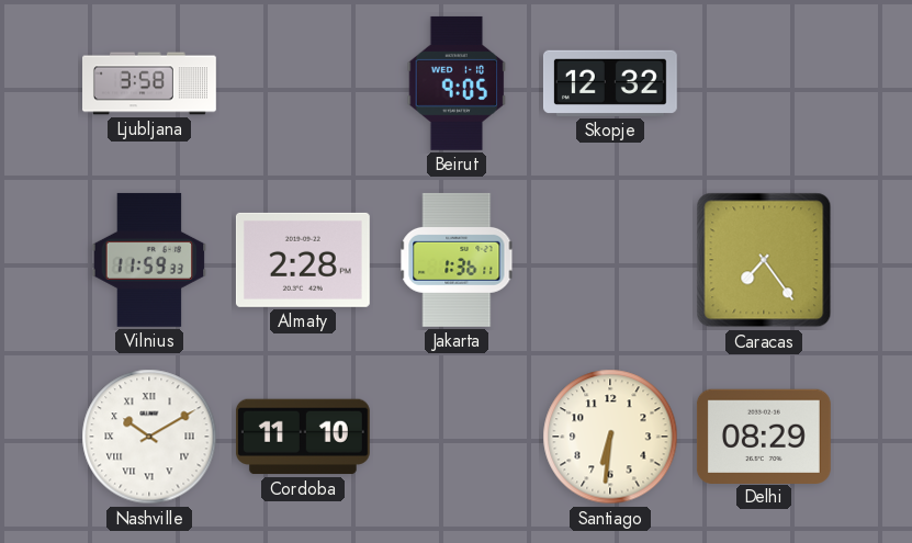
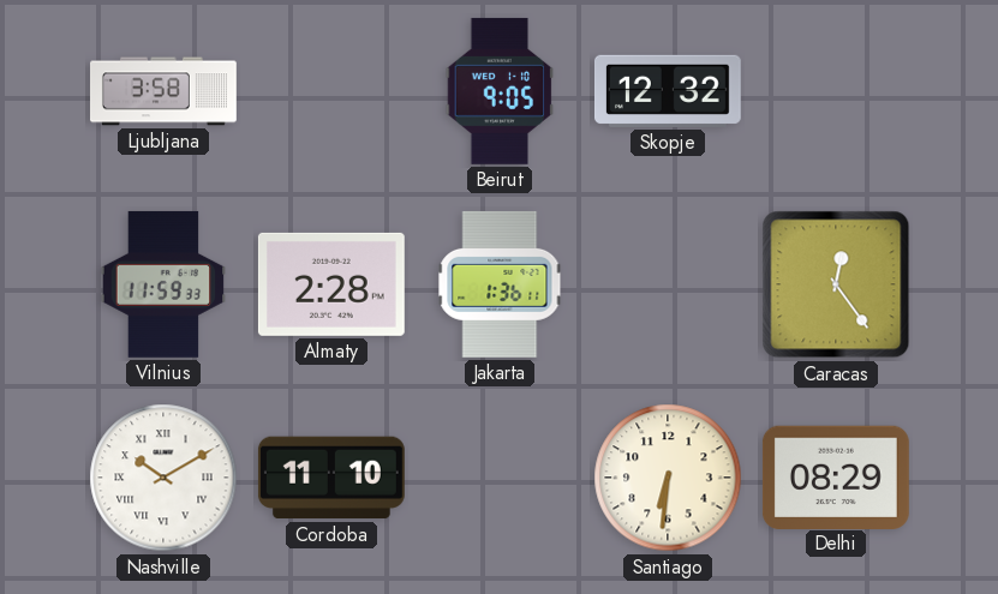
Caracas: 7:24 -> 12:24
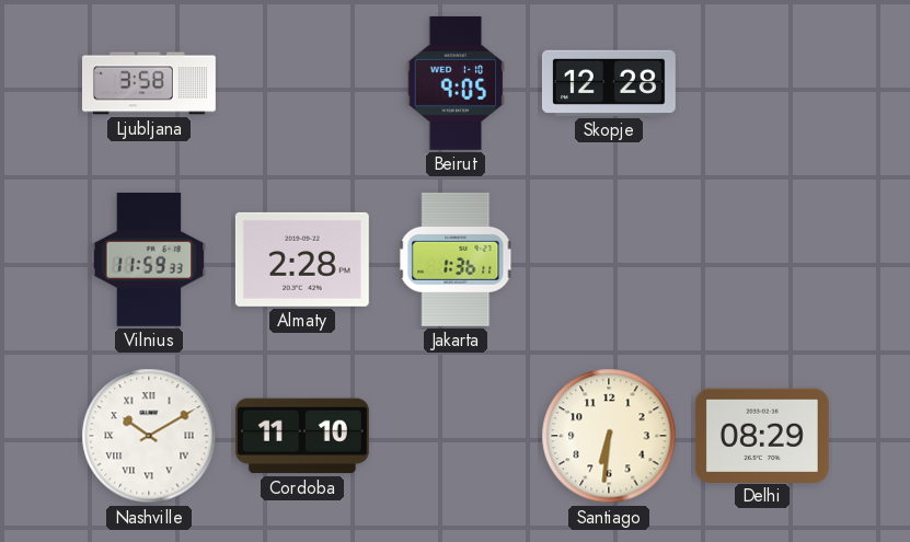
Skopje: 12:32 -> 12:28
Caracas: 12:24 -> none
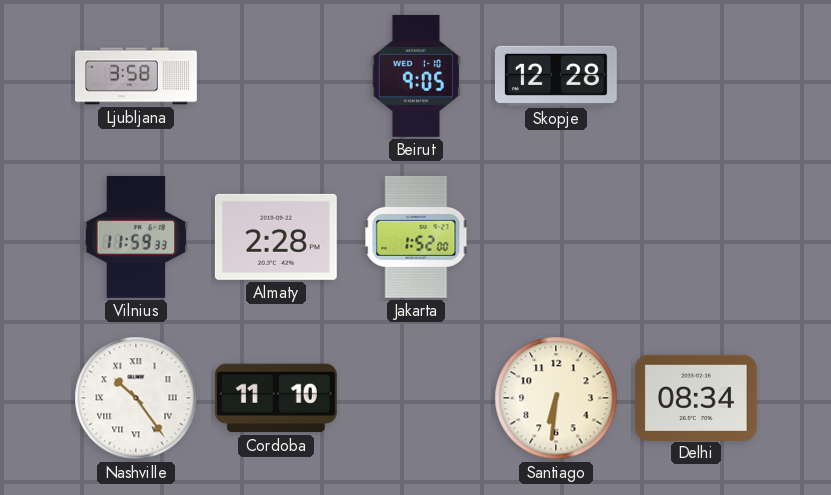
Jakarta: 1:36 -> 1:52
Nashville: 10:10 -> 10:24
Delhi: 08:29 -> 08:34
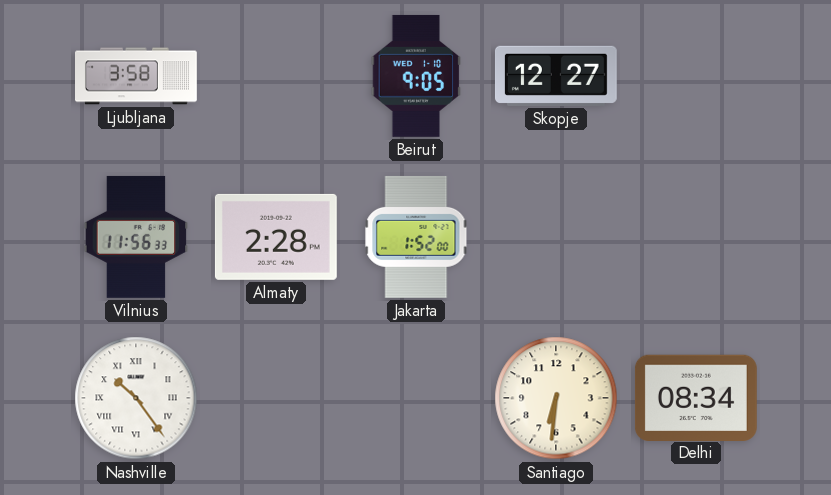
Skopje: 12:28 -> 12:27
Vilnius: 11:59 -> 11:56
Cordoba: 11:10 -> none
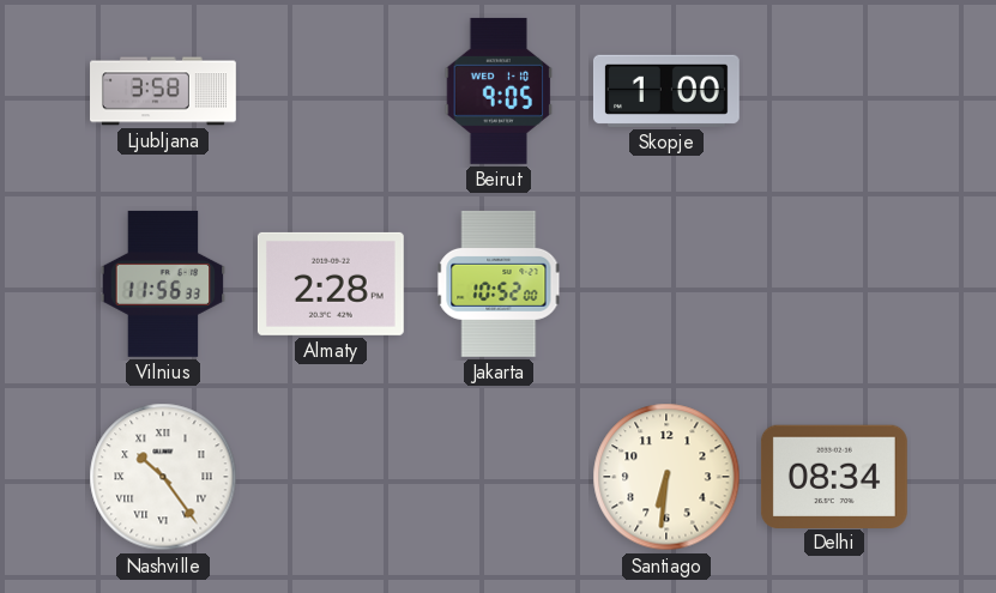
Skopje: 12:27 -> 1:00
Jakarta: 1:52 -> 10:52
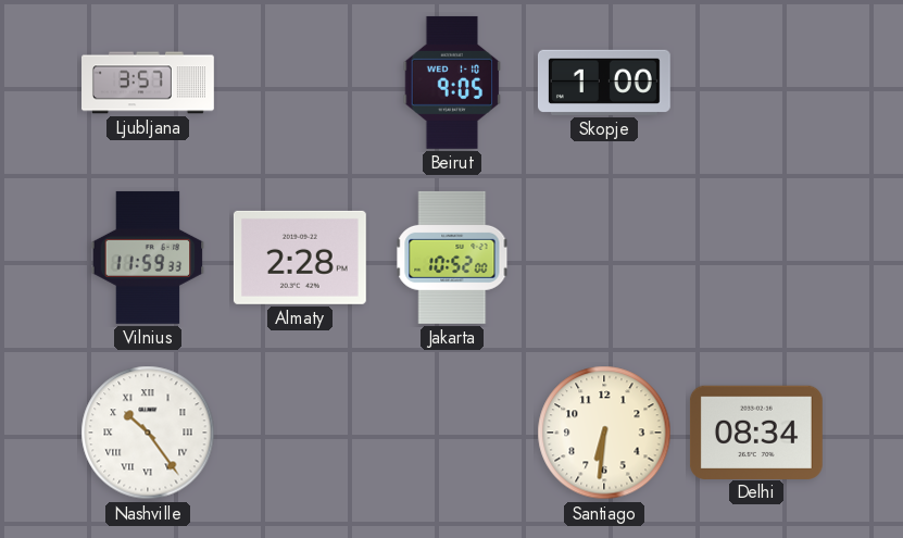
Ljubljana: 3:58 -> 3:57
Vilnius: 11:56 -> 11:59
